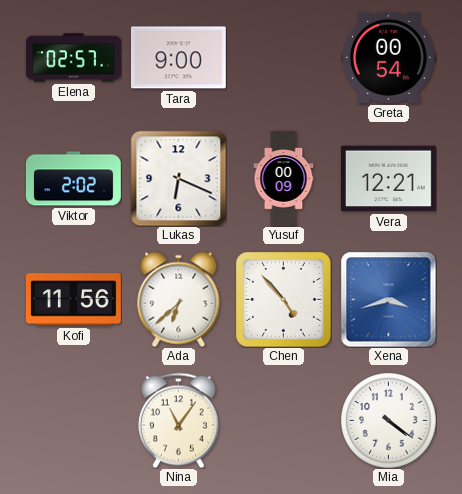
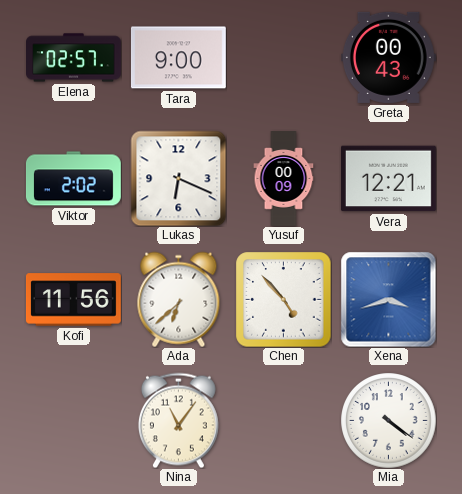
Greta: 00:54 -> 00:43
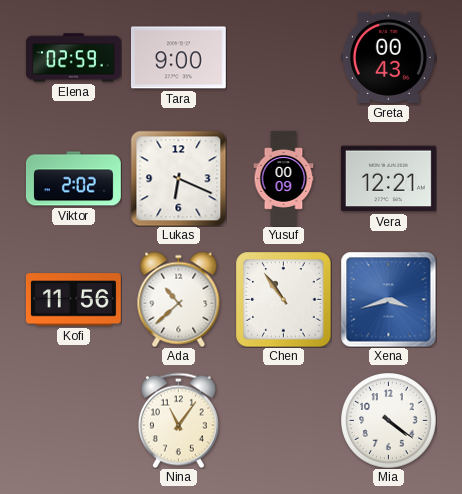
Elena: 02:57 -> 02:59
Ada: 6:38 -> 10:38
Chen: 4:53 -> 10:54
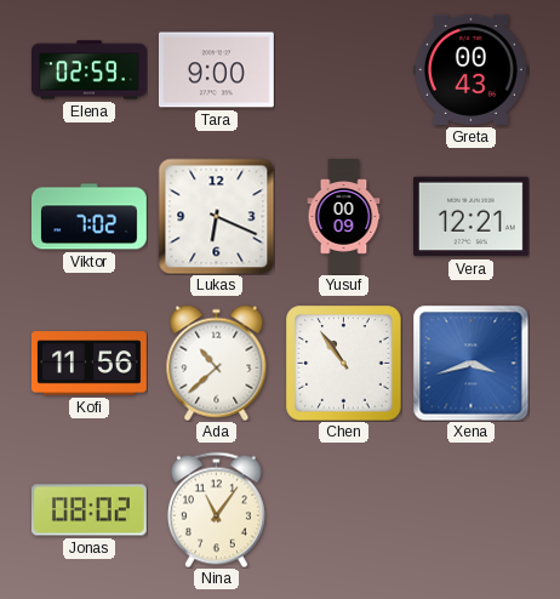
Viktor: 2:02 -> 7:02
Jonas: none -> 08:02
Mia: 4:21 -> none
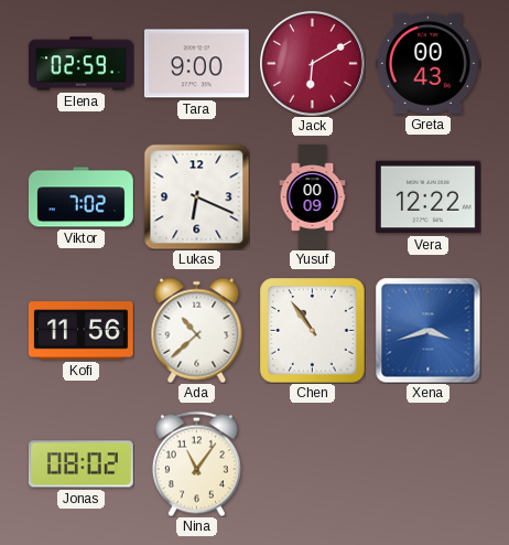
Jack: none -> 6:10
Vera: 12:21 -> 12:22
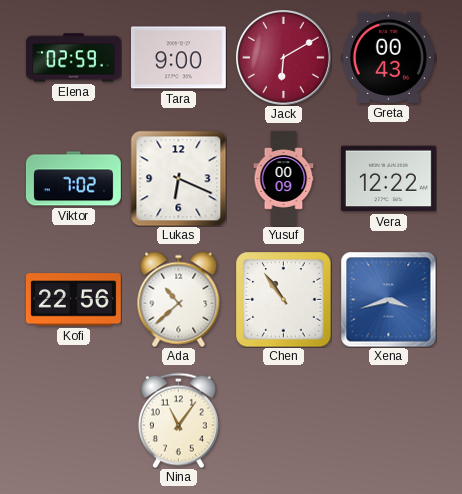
Kofi: 11:56 -> 22:56
Jonas: 08:02 -> none
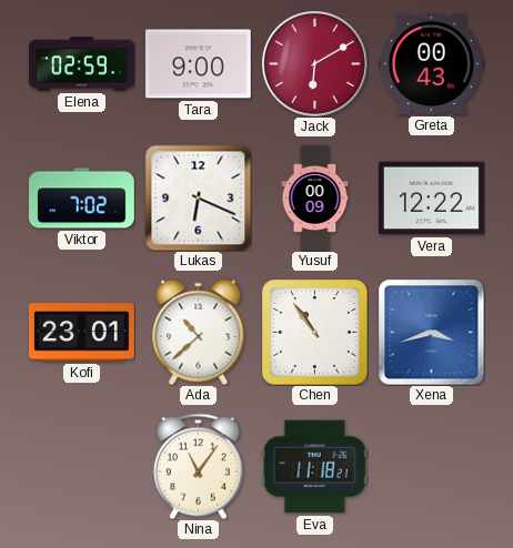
Kofi: 22:56 -> 23:01
Eva: none -> 11:18
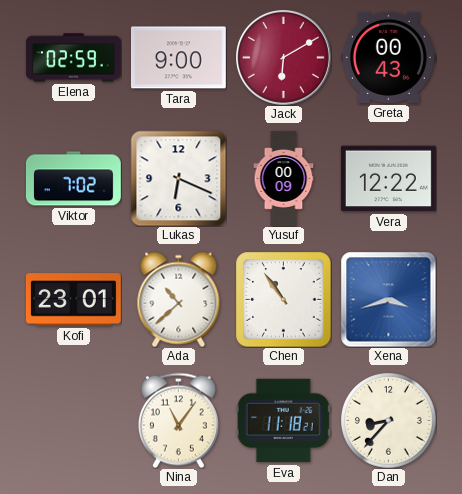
Dan: none -> 8:37
